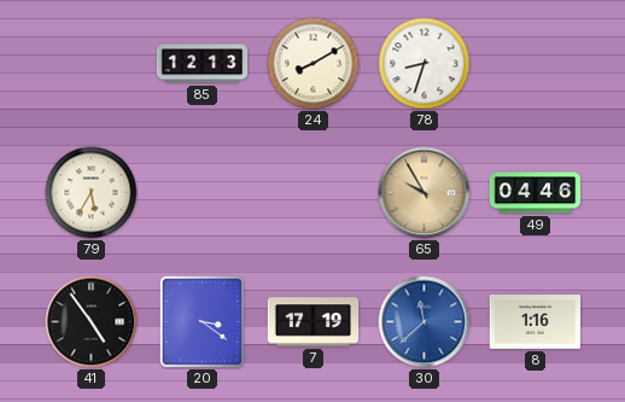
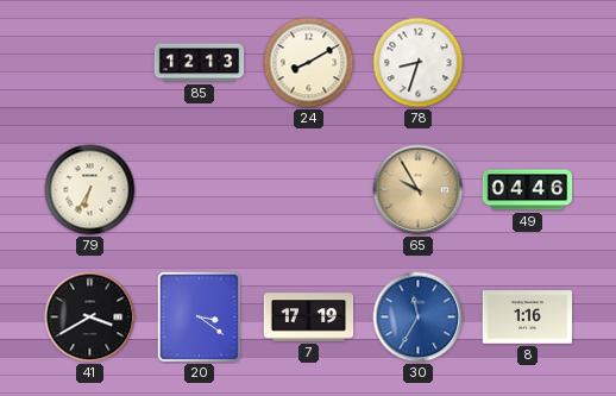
79: 5:35 -> 6:35
41: 4:54 -> 3:40
30: 11:38 -> 11:35
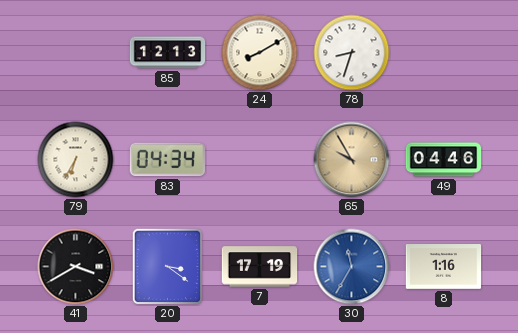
83: none -> 04:34
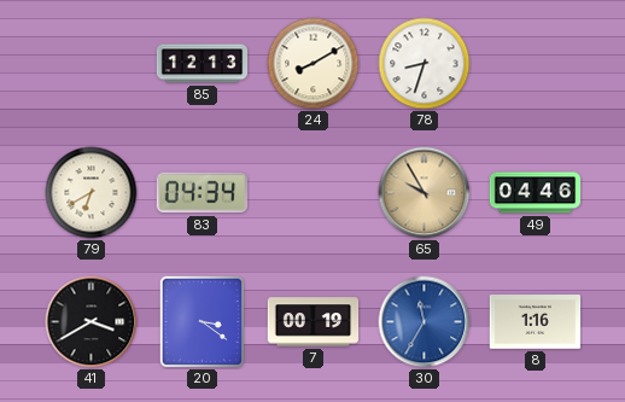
79: 6:35 -> 6:40
7: 17:19 -> 00:19
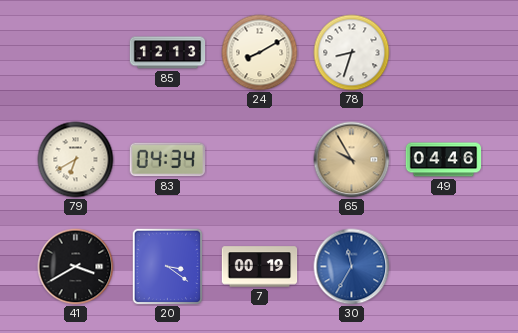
8: 1:16 -> none
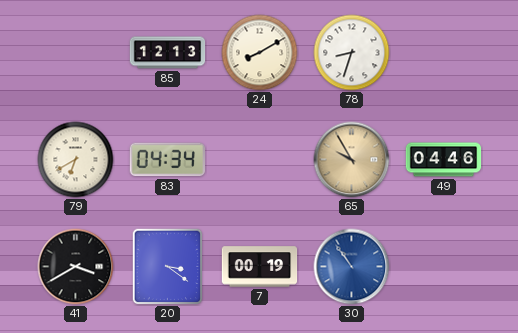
30: 11:35 -> 10:54
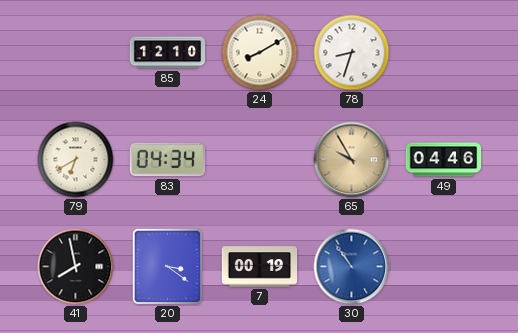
85: 12:13 -> 12:10
41: 3:40 -> 7:58
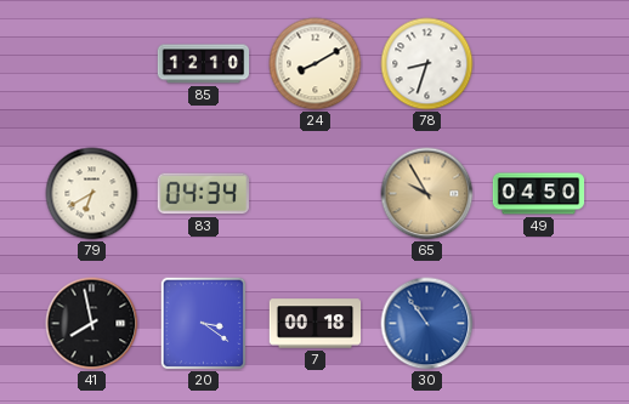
49: 04:46 -> 04:50
7: 00:19 -> 00:18
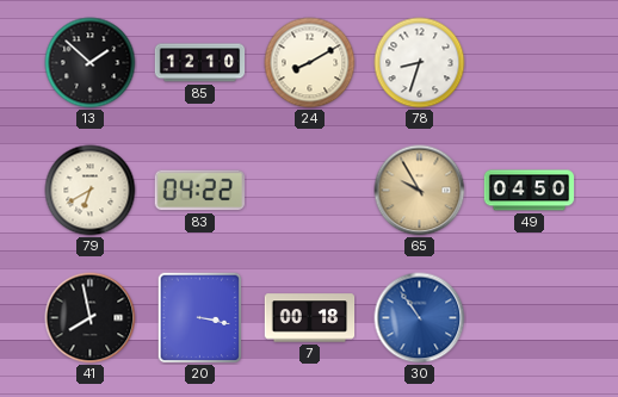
13: none -> 1:52
83: 04:34 -> 04:22
20: 3:21 -> 3:17
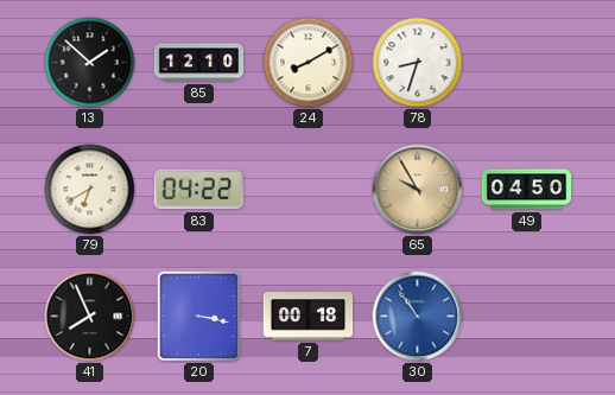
41: 7:58 -> 7:56
